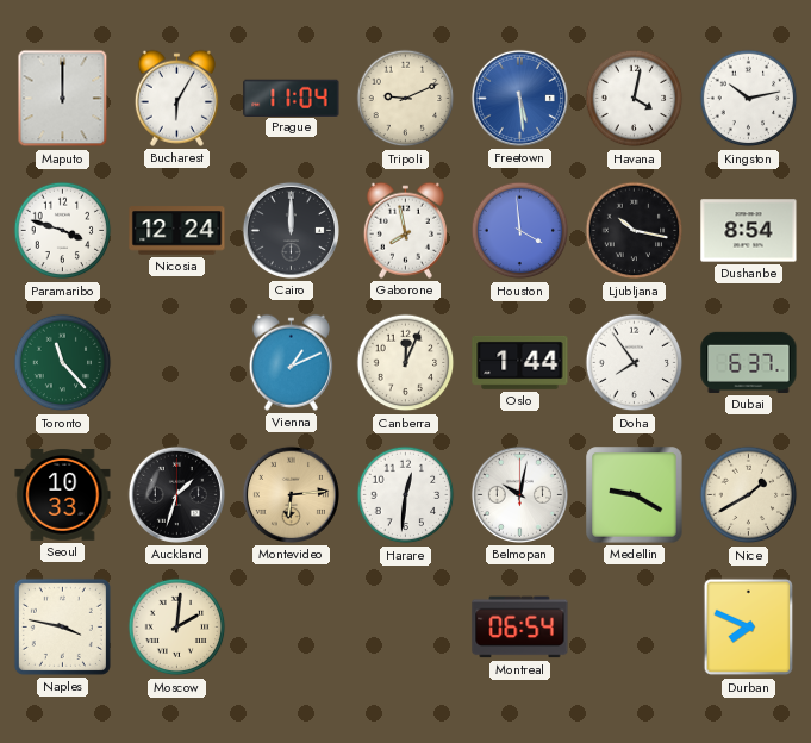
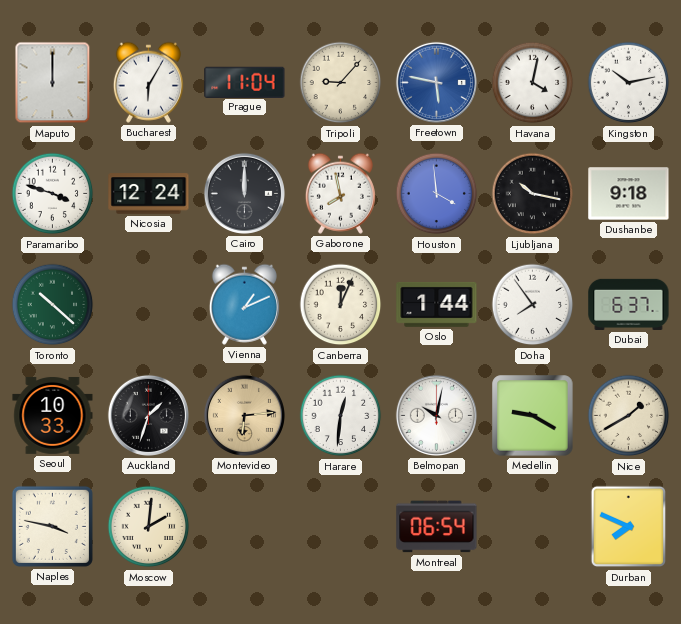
Tripoli: 9:11 -> 9:07
Freetown: 5:29 -> 5:47
Dushanbe: 8:54 -> 9:18
Toronto: 11:23 -> 10:22
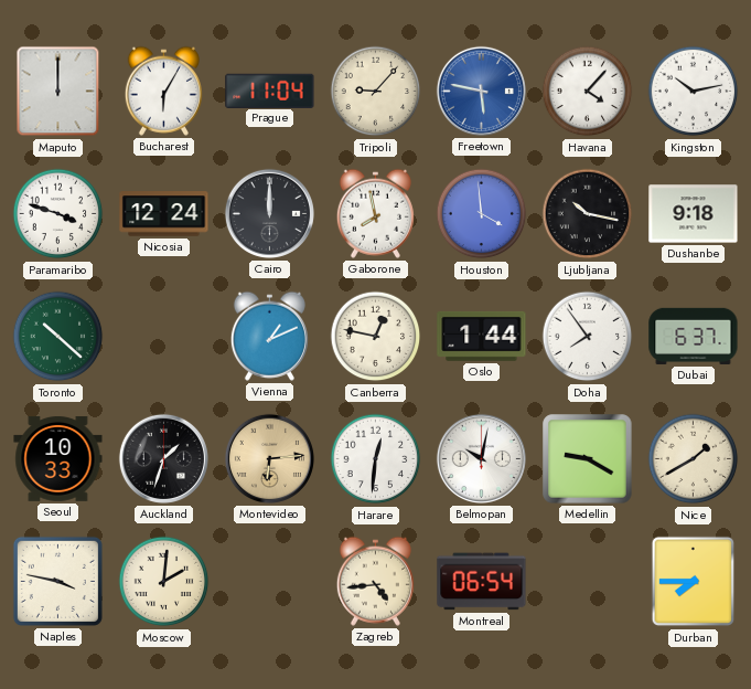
Havana: 4:02 -> 4:07
Canberra: 12:04 -> 12:47
Zagreb: none -> 4:44
Durban: 7:49 -> 7:45
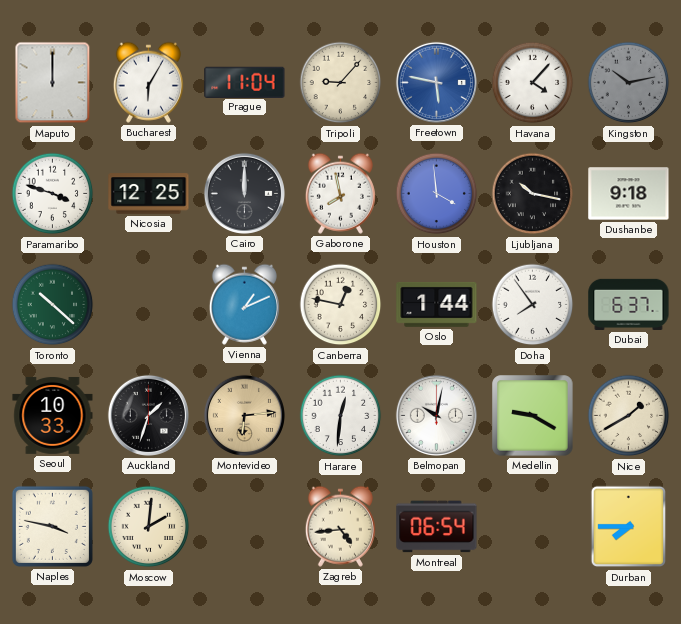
Kingston dial: white -> grey
Nicosia: 12:24 -> 12:25
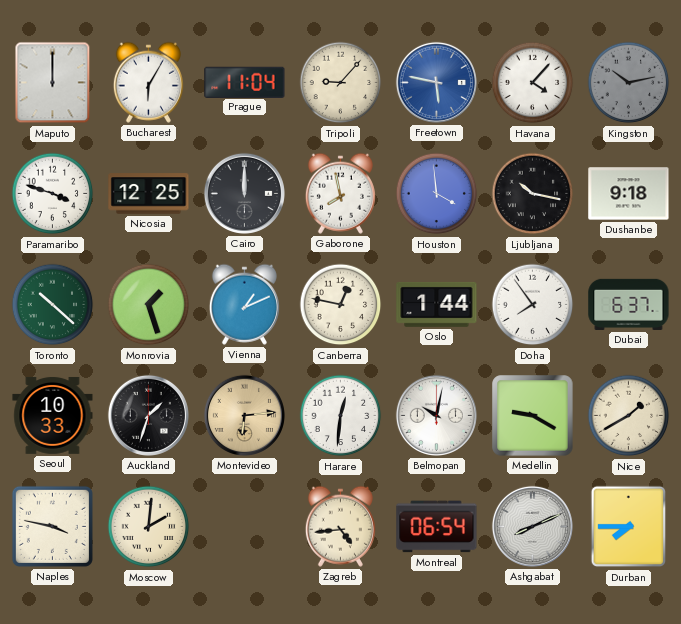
Monrovia: none -> 1:27
Ashgabat: none -> 8:11
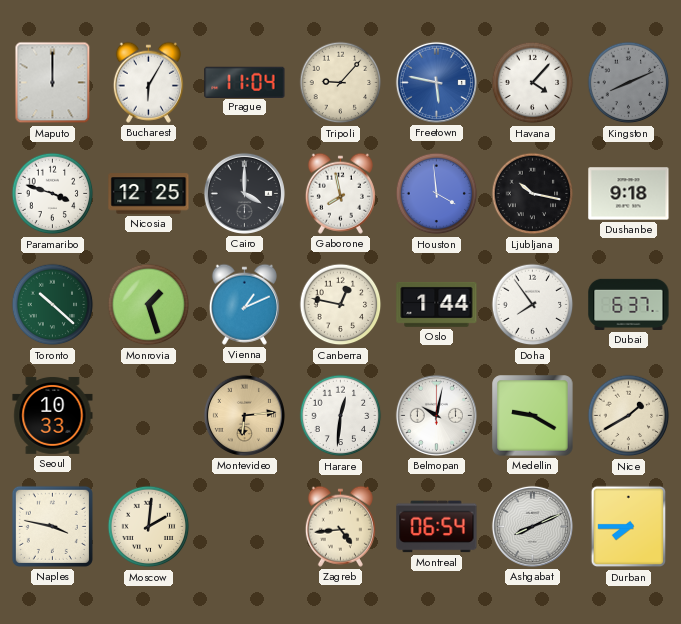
Kingston: 10:13 -> 8:11
Cairo: 12:00 -> 4:00
Auckland: 1:33 -> none
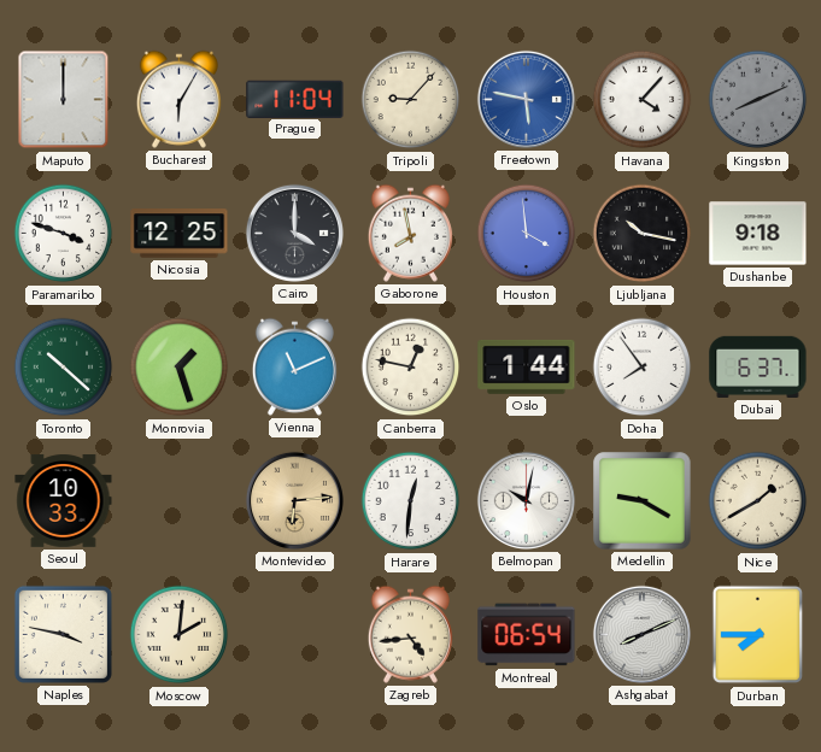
Vienna: 1:11 -> 11:11
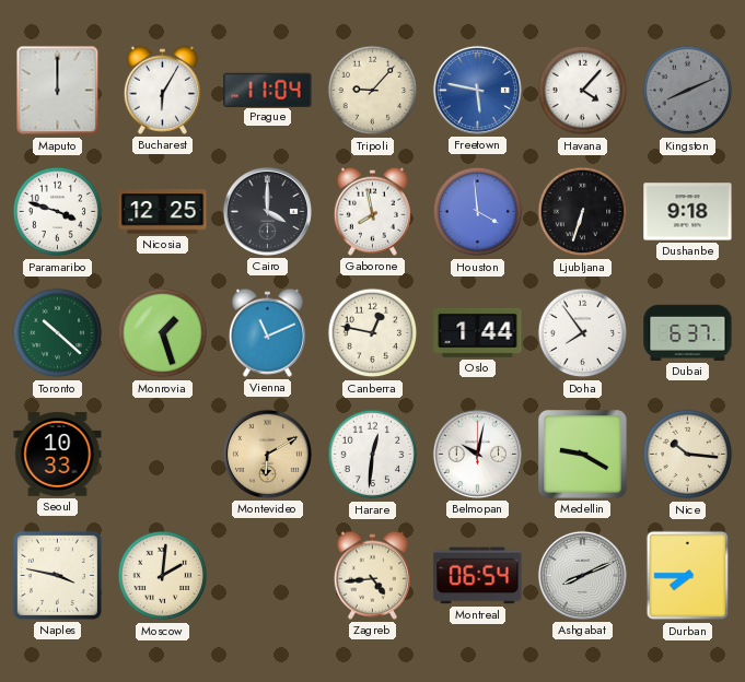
Ljubljana: 10:17 -> 6:33
Montevideo: 6:14 -> 6:10
Nice: 1:40 -> 10:16
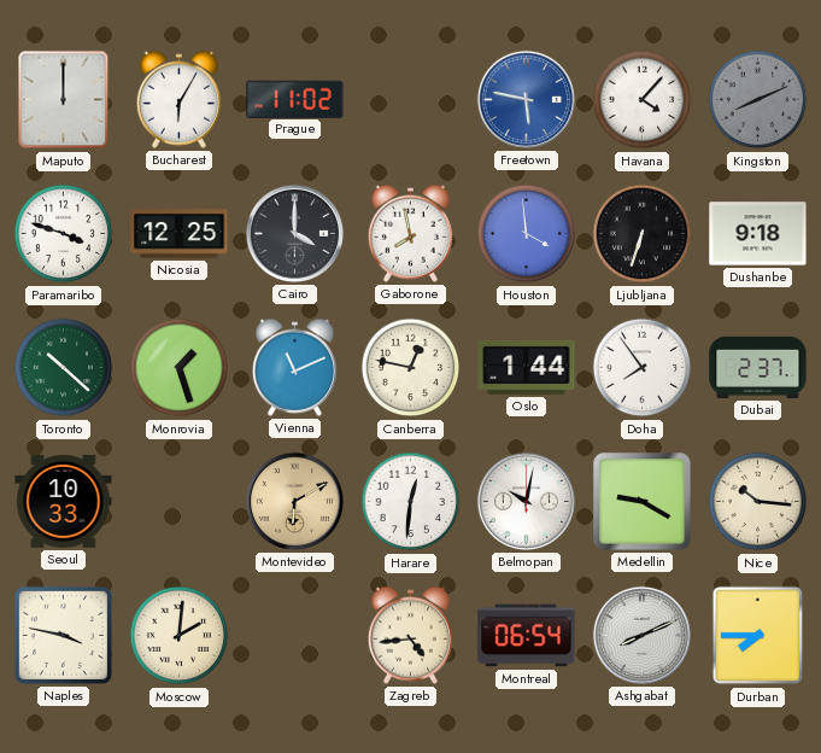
Prague: 11:04 -> 11:02
Tripoli: 9:07 -> none
Dubai: 6:37 -> 2:37
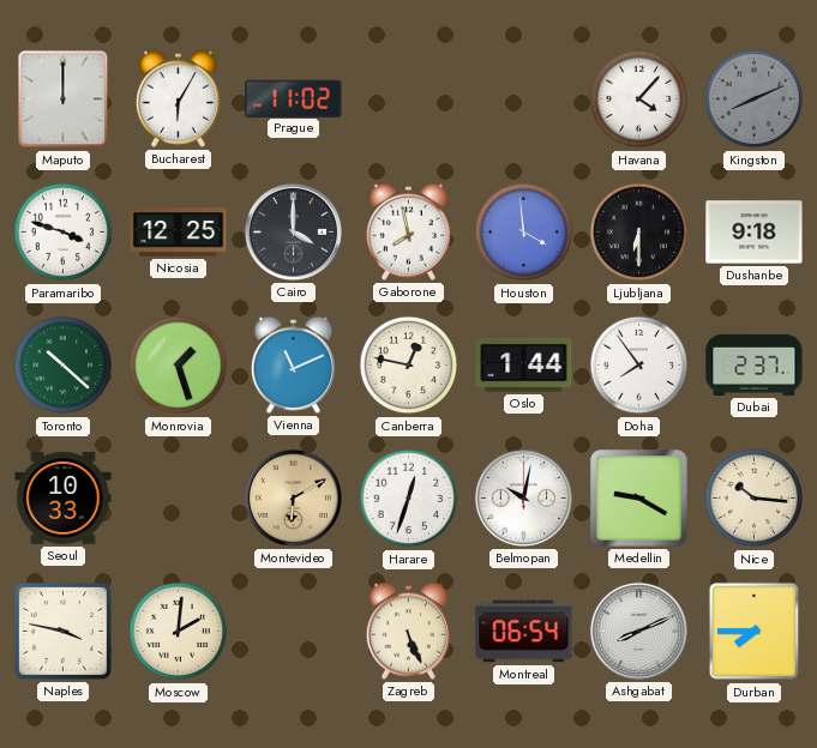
Freetown: 5:47 -> none
Ljubljana: 6:33 -> 6:30
Harare: 12:31 -> 12:33
Zagreb: 4:44 -> 5:26
